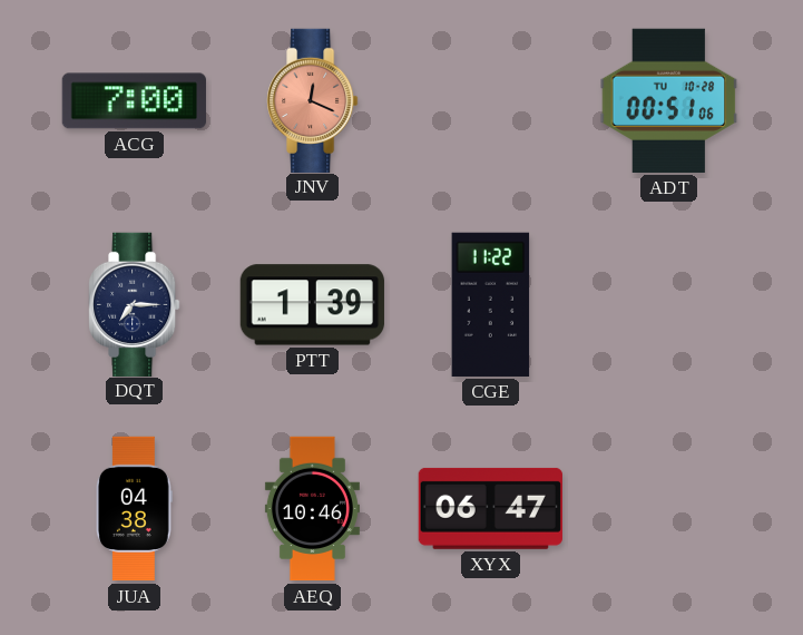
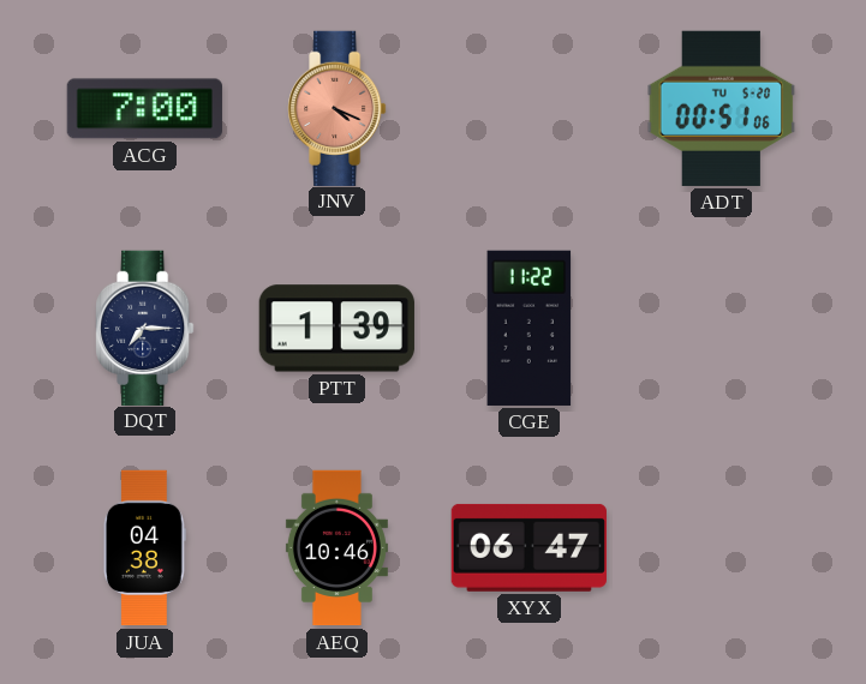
JNV: 12:19 -> 4:19
ADT date: TU 10-28 -> TU 5-20
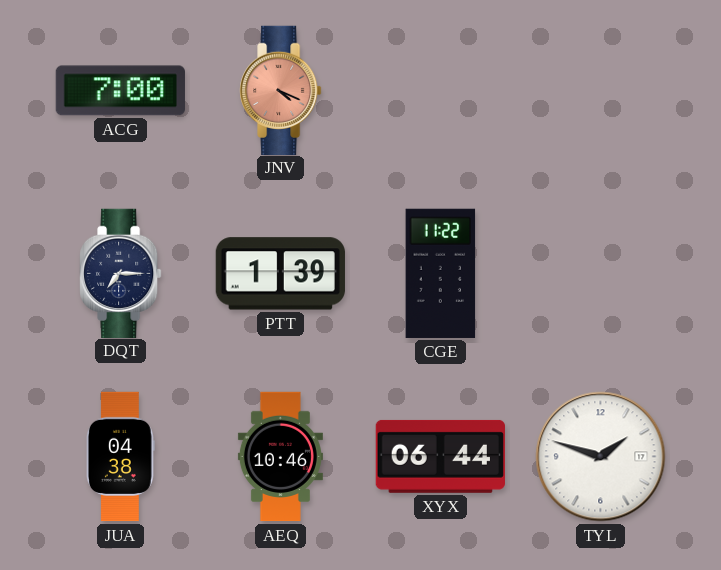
ADT: 00:51 -> none
XYX: 06:47 -> 06:44
TYL: none -> 1:48
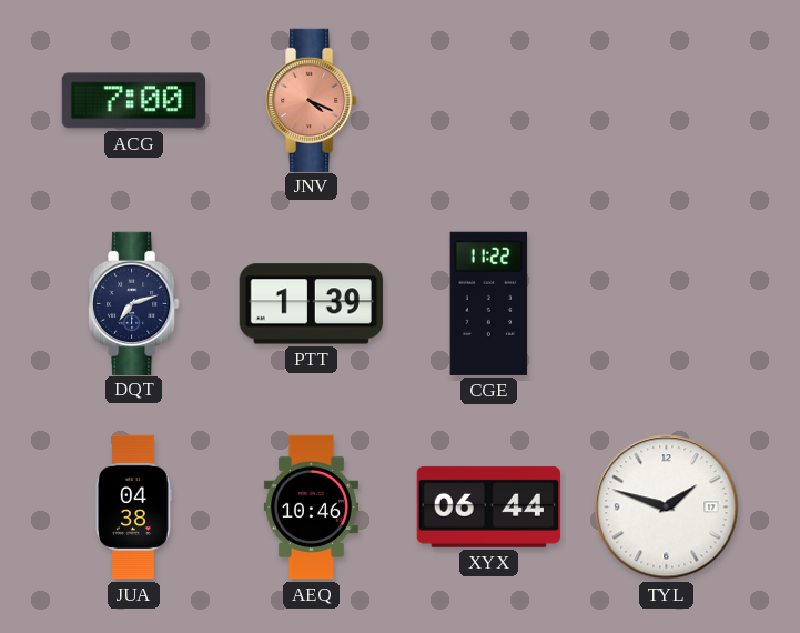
DQT: 7:15 -> 7:12
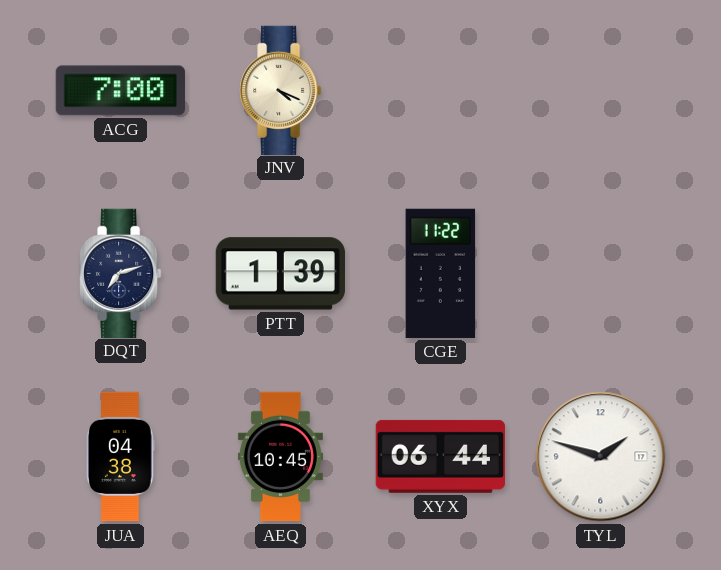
JNV dial: salmon -> cream
AEQ: 10:46 -> 10:45
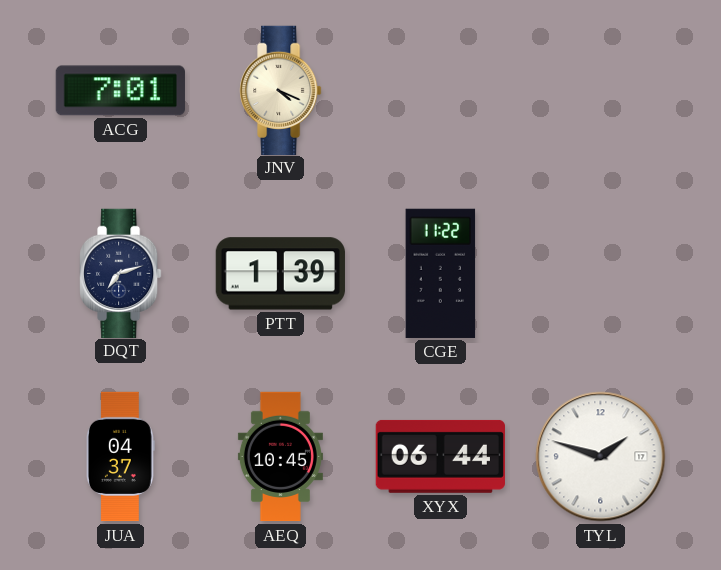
ACG: 7:00 -> 7:01
JUA: 04:38 -> 04:37
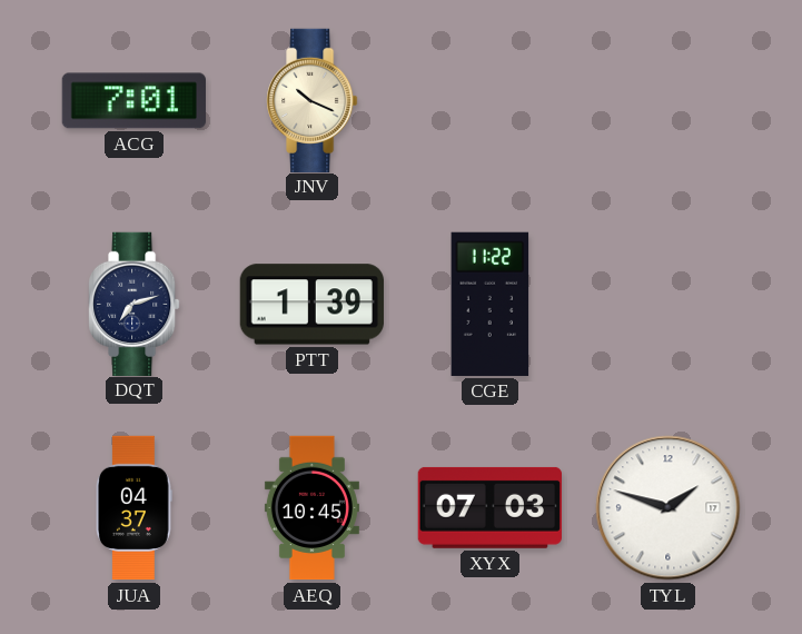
JNV: 4:19 -> 10:19
XYX: 06:44 -> 07:03
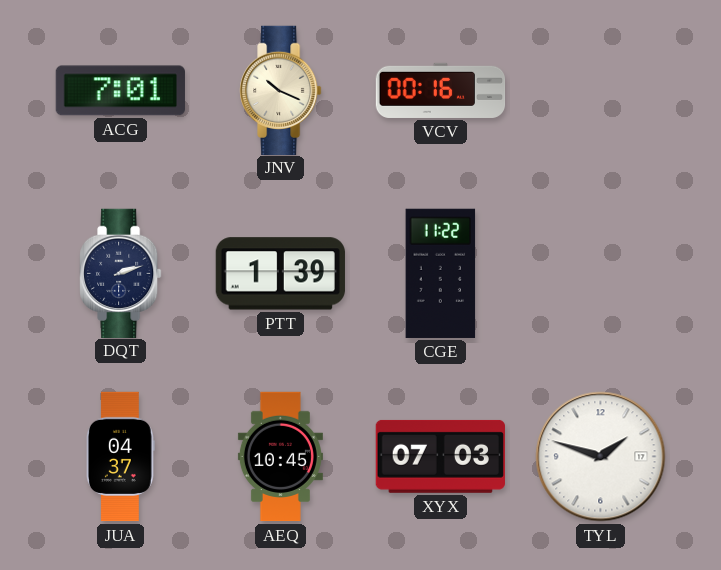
VCV: none -> 00:16
DQT: 7:12 -> 2:12
